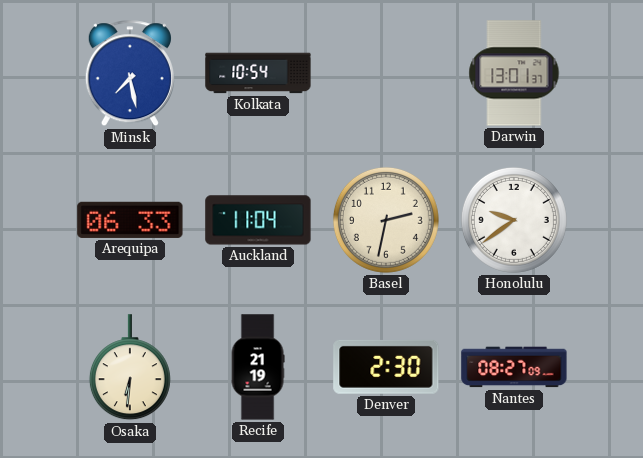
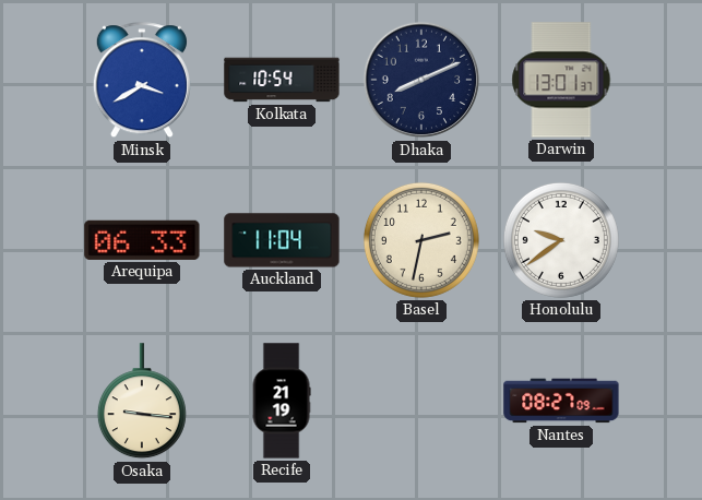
Minsk: 7:28 -> 3:40
Dhaka: none -> 8:11
Osaka: 6:31 -> 9:16
Denver: 2:30 -> none
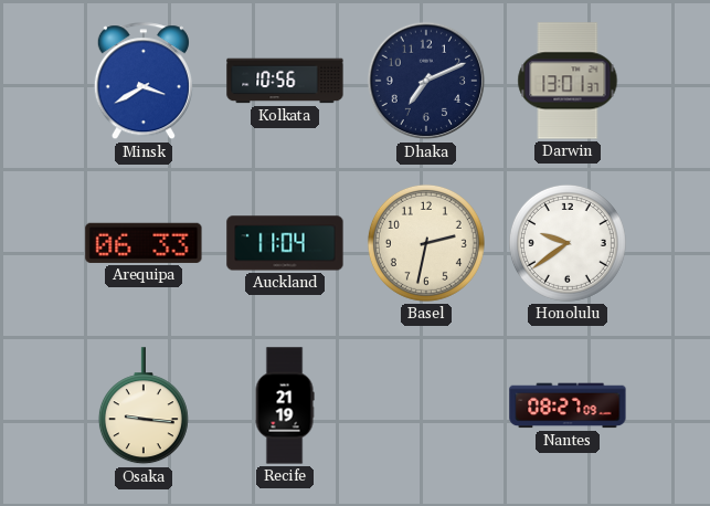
Kolkata: 10:54 -> 10:56
Dhaka: 8:11 -> 7:11
